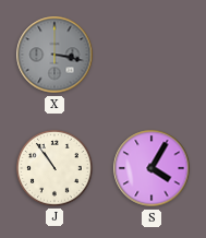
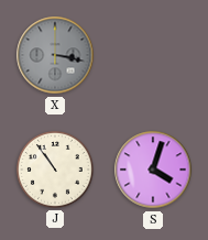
S: 4:05 -> 4:03
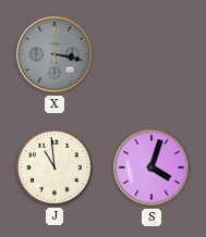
J: 10:54 -> 10:59
